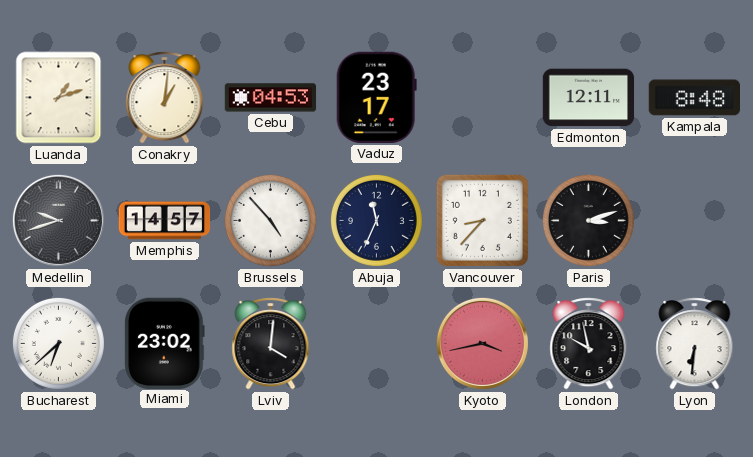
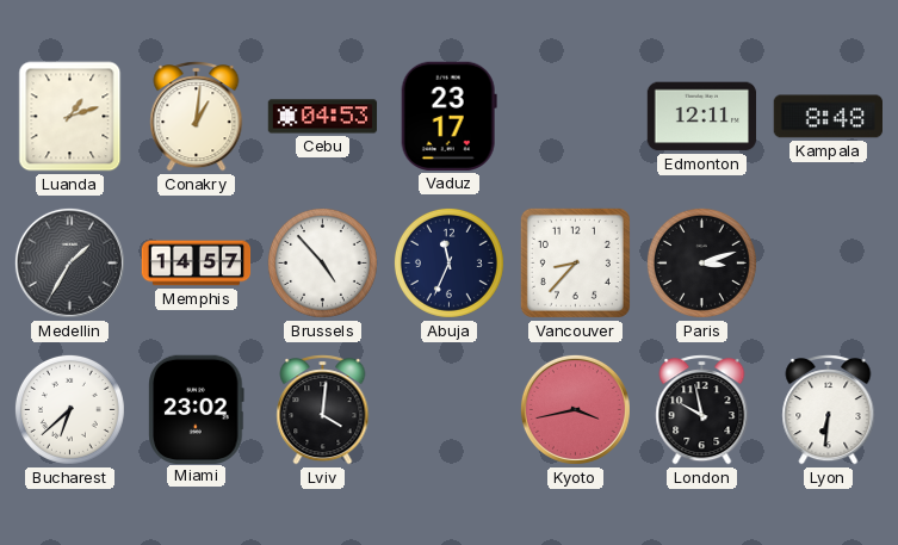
Medellin: 9:42 -> 1:35
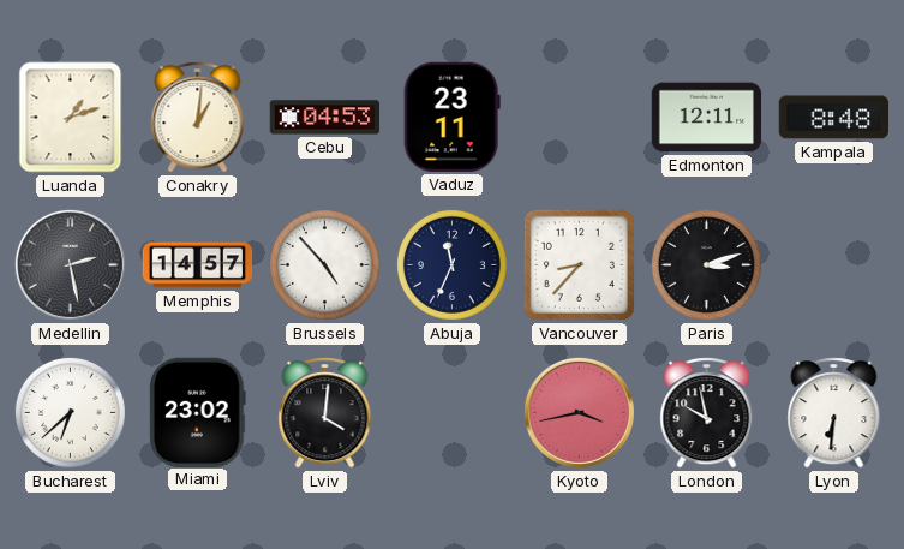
Vaduz: 23:17 -> 23:11
Medellin: 1:35 -> 2:28
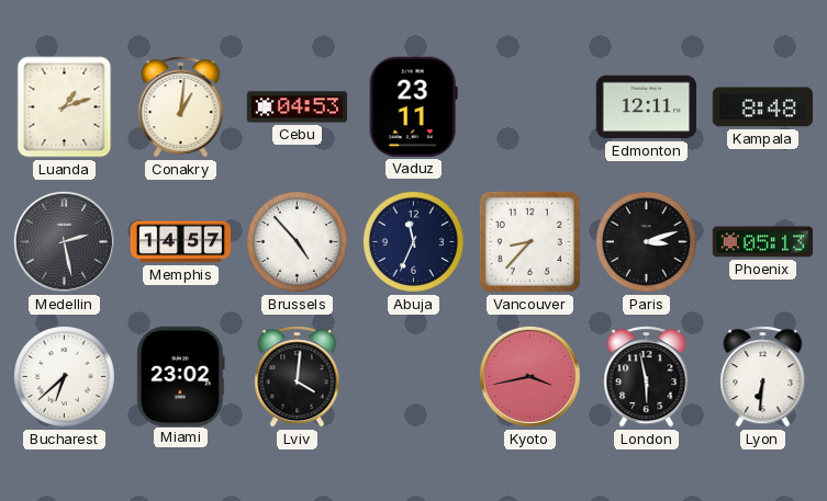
Phoenix: none -> 05:13
London: 9:58 -> 5:58
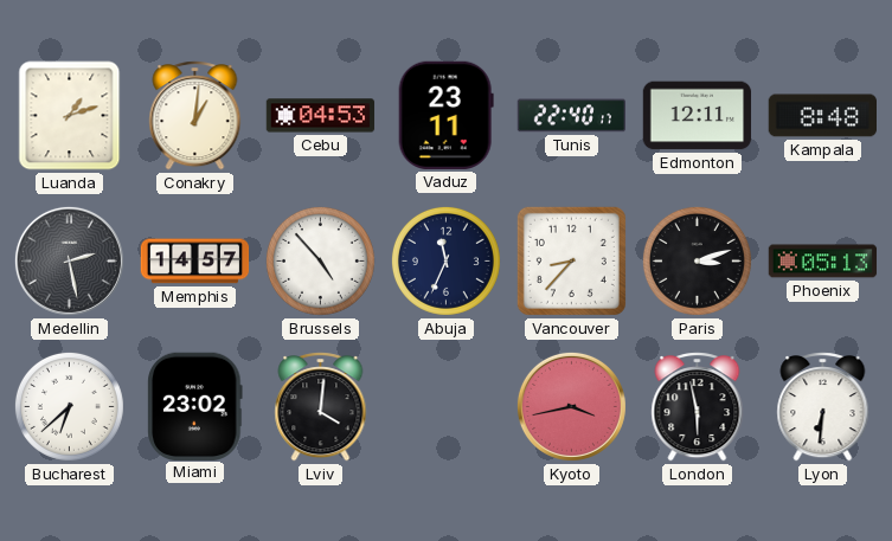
Tunis: none -> 22:40
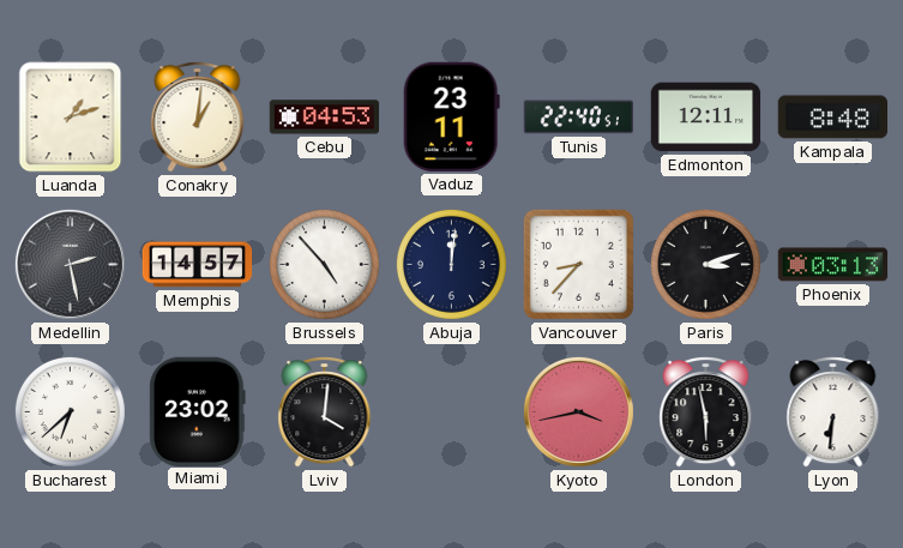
Tunis: 22:40:17 -> 22:40:51
Abuja: 11:34 -> 12:01
Phoenix: 05:13 -> 03:13
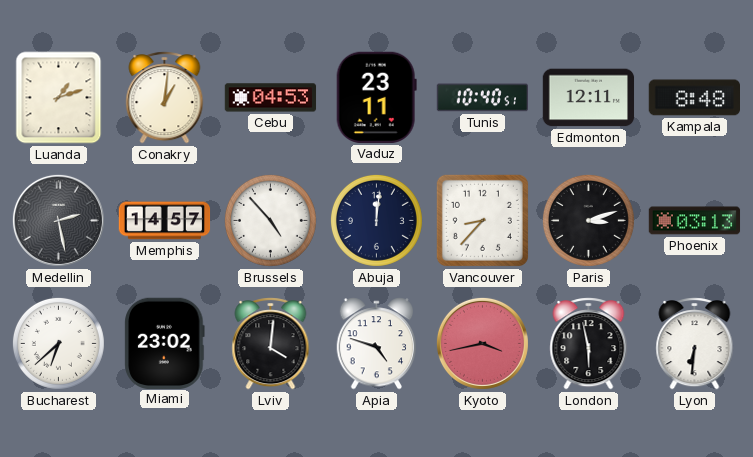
Tunis: 22:40 -> 10:40
Apia: none -> 4:48
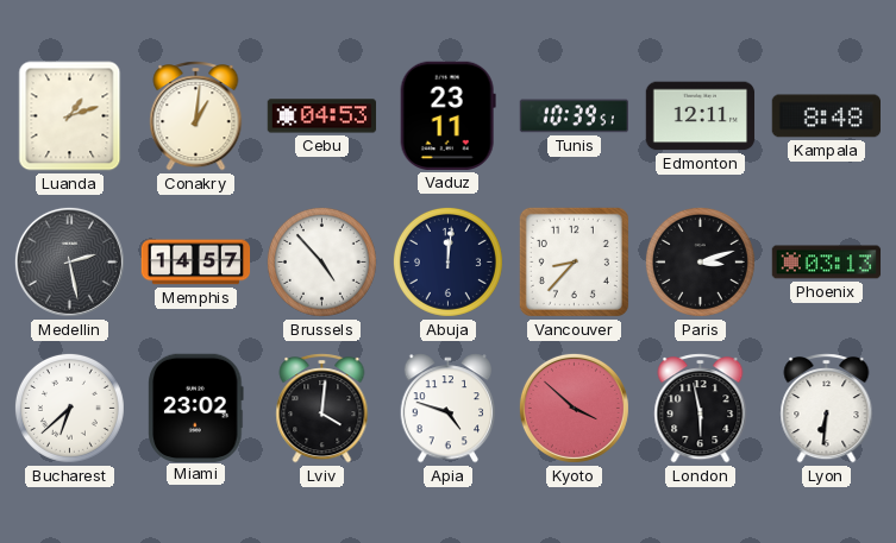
Tunis: 10:40 -> 10:39
Kyoto: 3:43 -> 3:52
